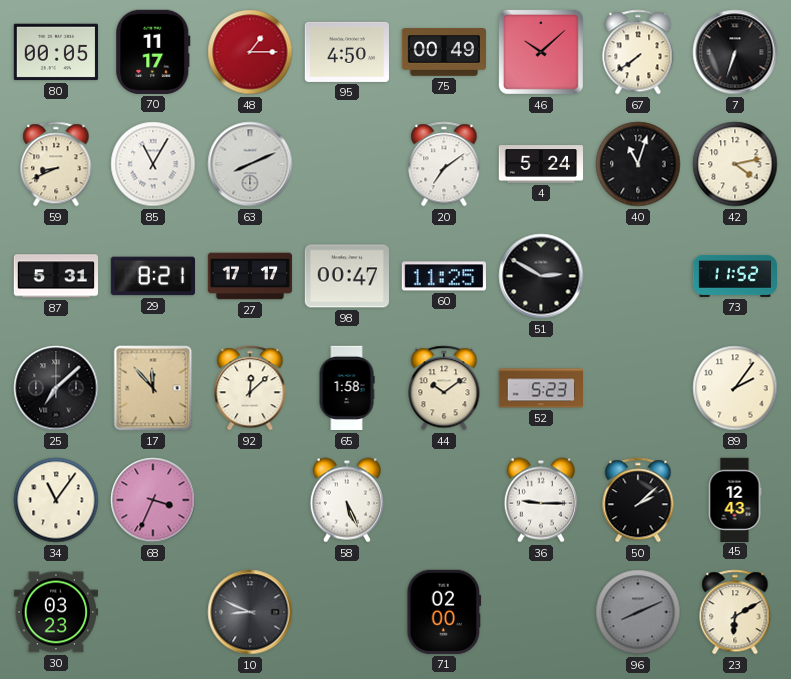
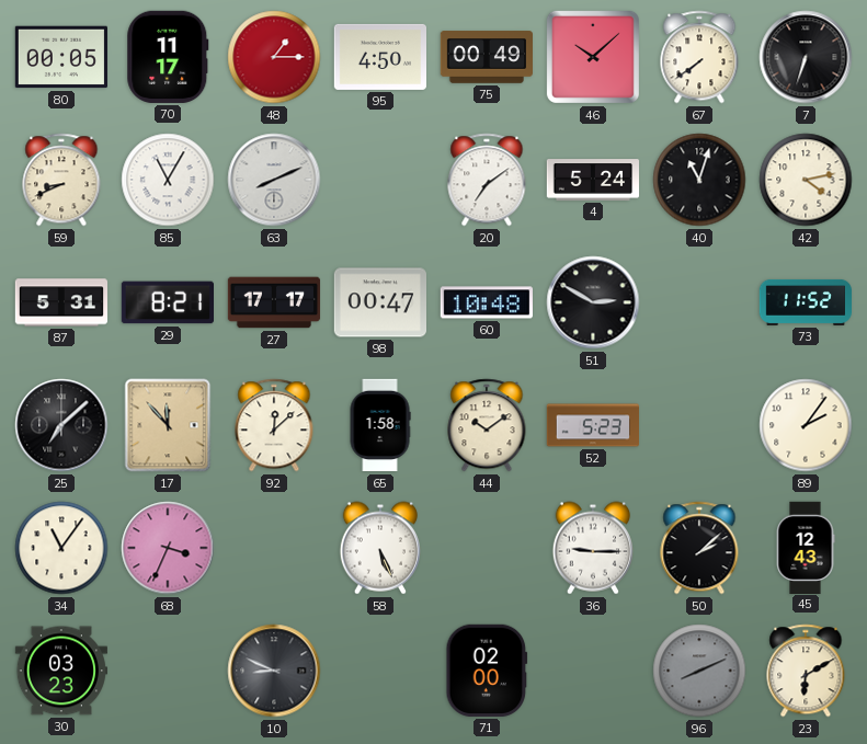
60: 11:25 -> 10:48
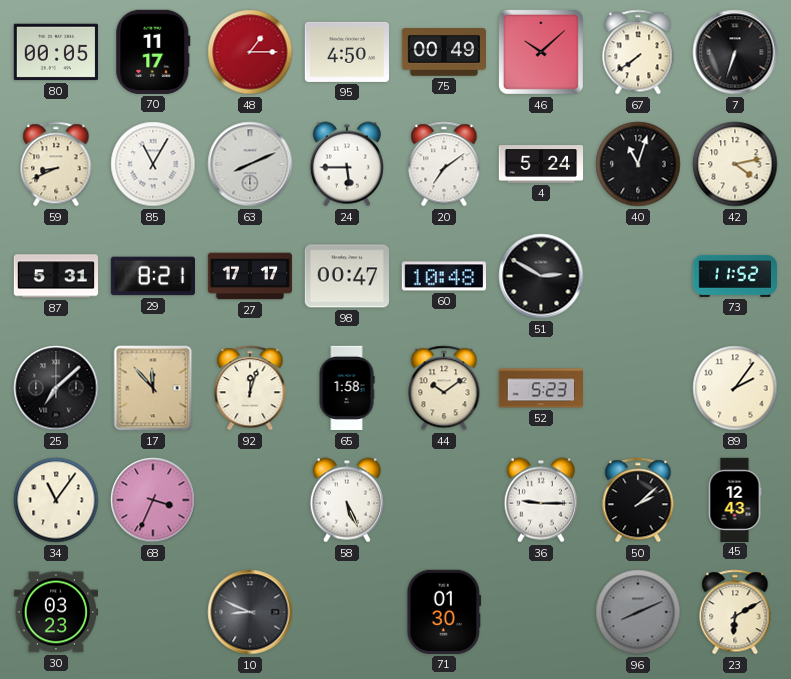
24: none -> 5:45
92: 12:08 -> 12:03
71: 02:00 -> 01:30
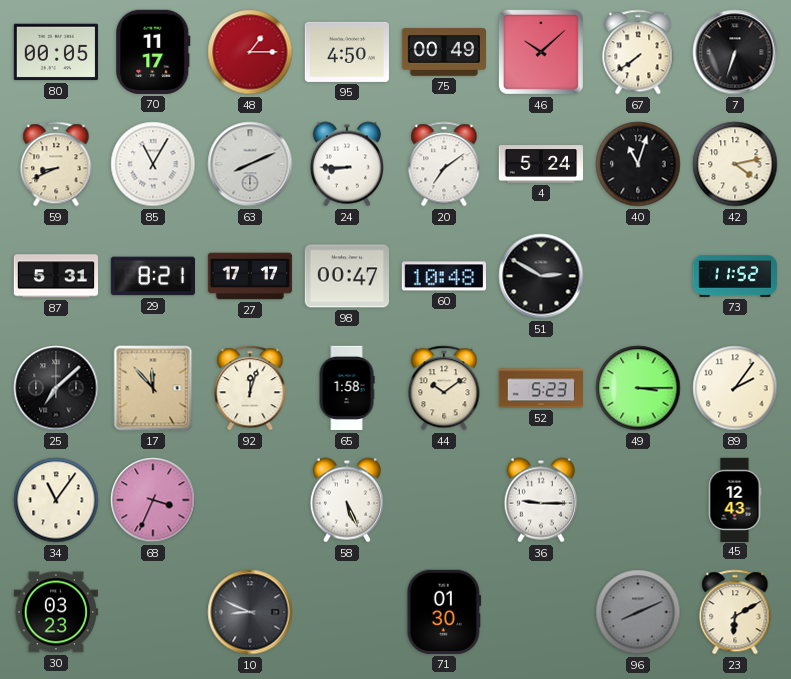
24: 5:45 -> 8:45
49: none -> 3:15
50: 2:08 -> none
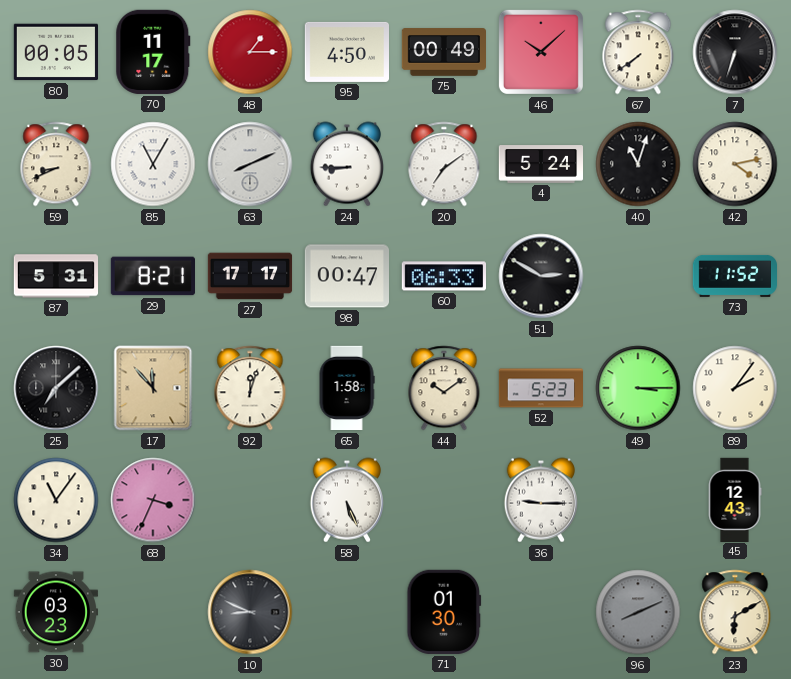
60: 10:48 -> 06:33
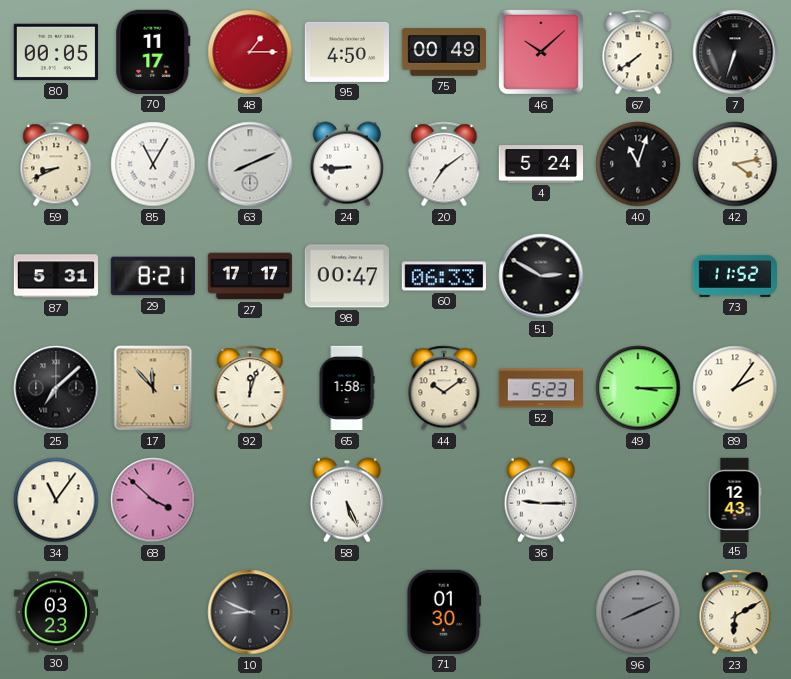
68: 3:34 -> 3:52
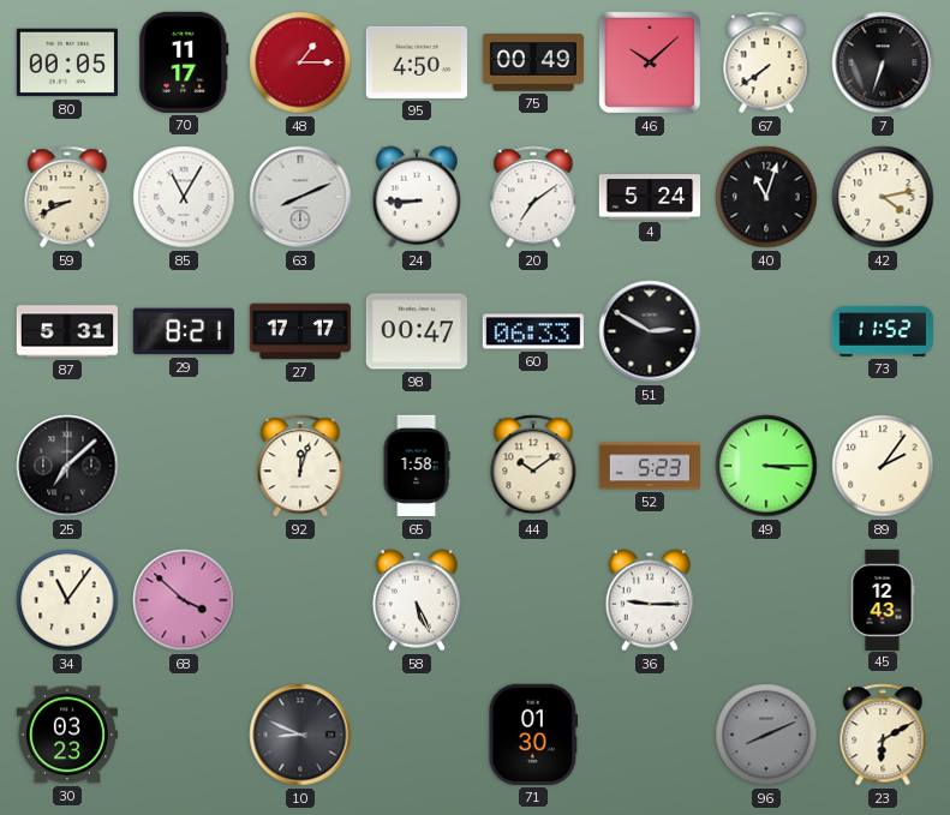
17: 11:53 -> none
